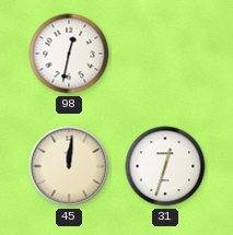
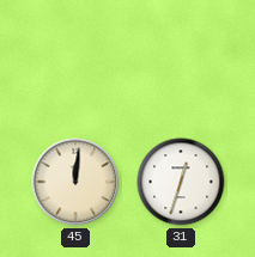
98: 12:32 -> none
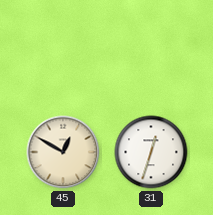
45: 12:01 -> 12:50
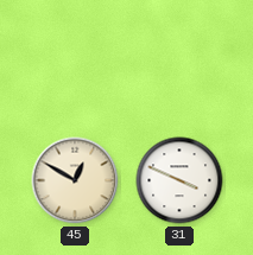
31: 12:33 -> 3:49
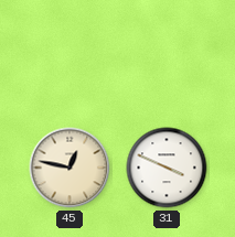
45: 12:50 -> 12:47
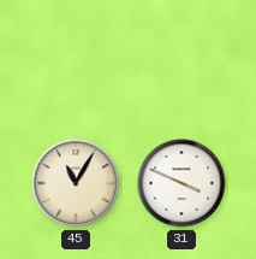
45: 12:47 -> 11:05
